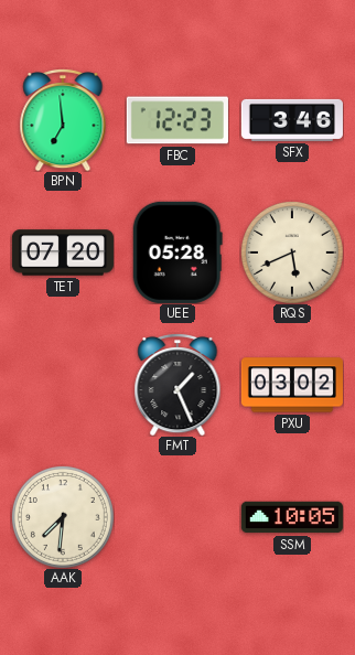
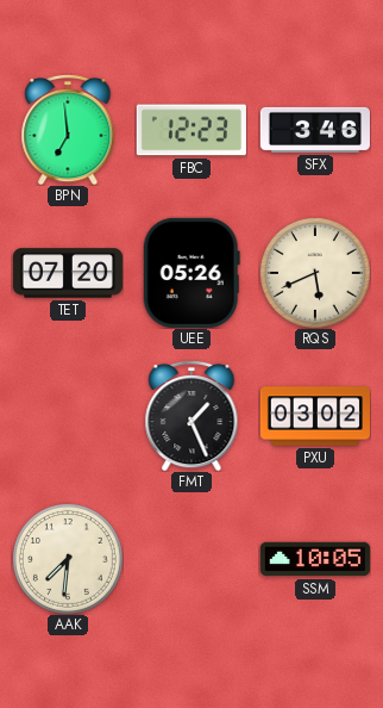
UEE: 05:28 -> 05:26
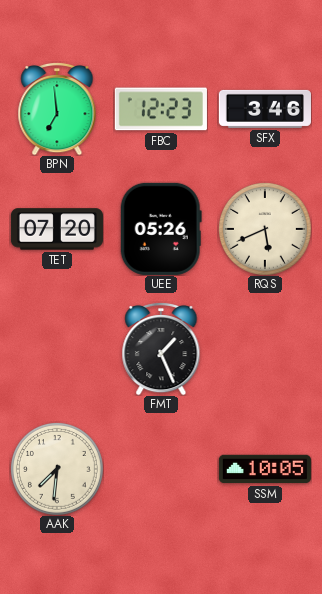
PXU: 03:02 -> none
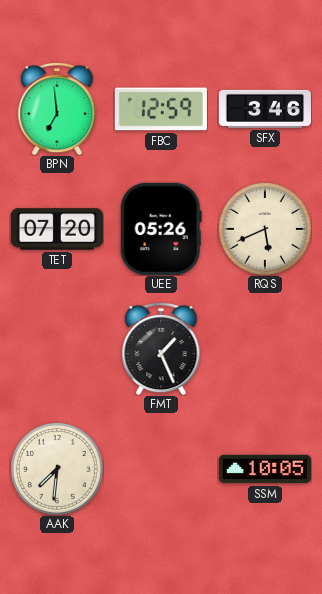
FBC: 12:23 -> 12:59
